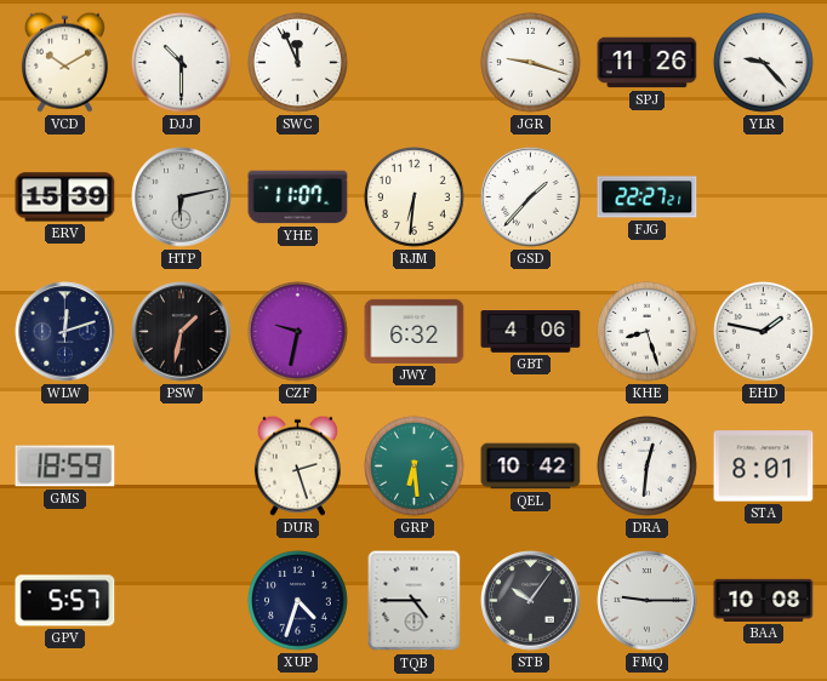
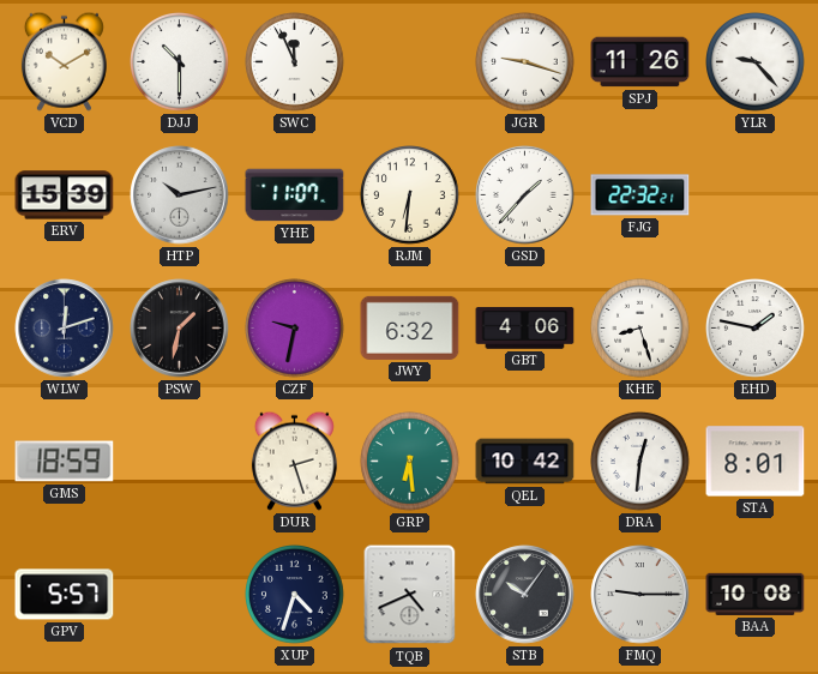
HTP: 6:13 -> 10:13
FJG: 22:27 -> 22:32
TQB: 4:45 -> 4:41
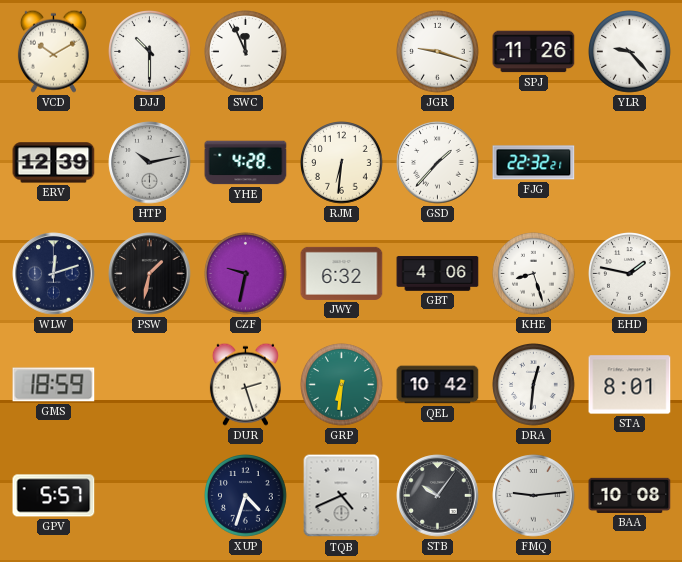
ERV: 15:39 -> 12:39
YHE: 11:07 -> 4:28
GRP: 6:29 -> 6:31
FMQ: 9:15 -> 9:14
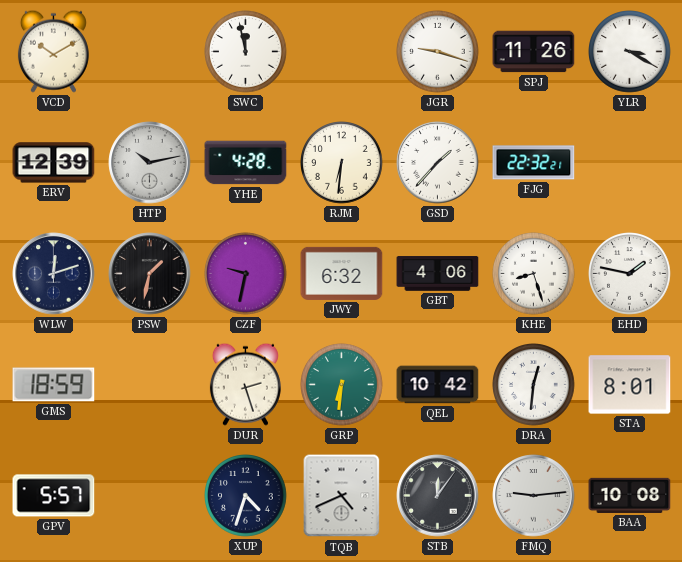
DJJ: 10:30 -> none
SWC: 11:56 -> 11:58
YLR: 9:23 -> 3:20
STB: 10:06 -> 12:06
